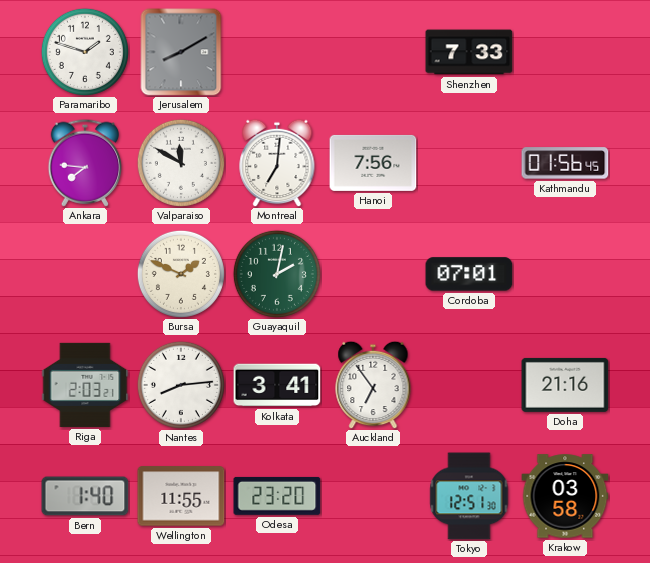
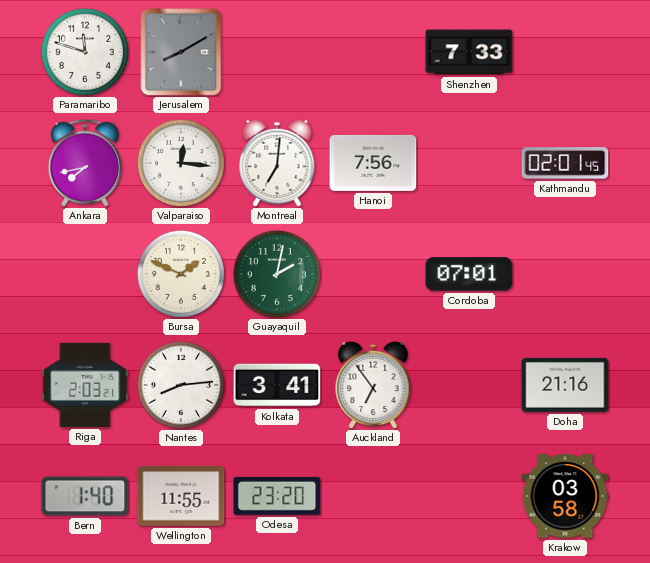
Paramaribo: 1:48 -> 11:48
Ankara: 7:46 -> 7:43
Valparaiso: 11:50 -> 12:16
Kathmandu: 01:56 -> 02:01
Tokyo: 12:51 -> none
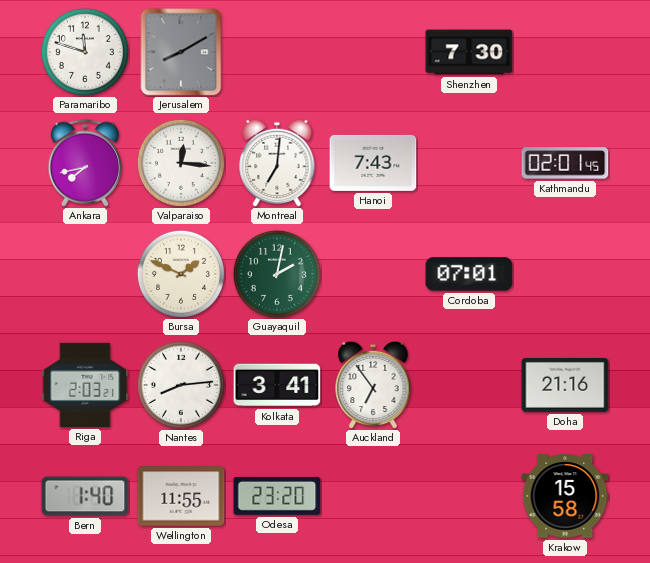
Shenzhen: 7:33 -> 7:30
Hanoi: 7:56 -> 7:43
Krakow: 03:58 -> 15:58
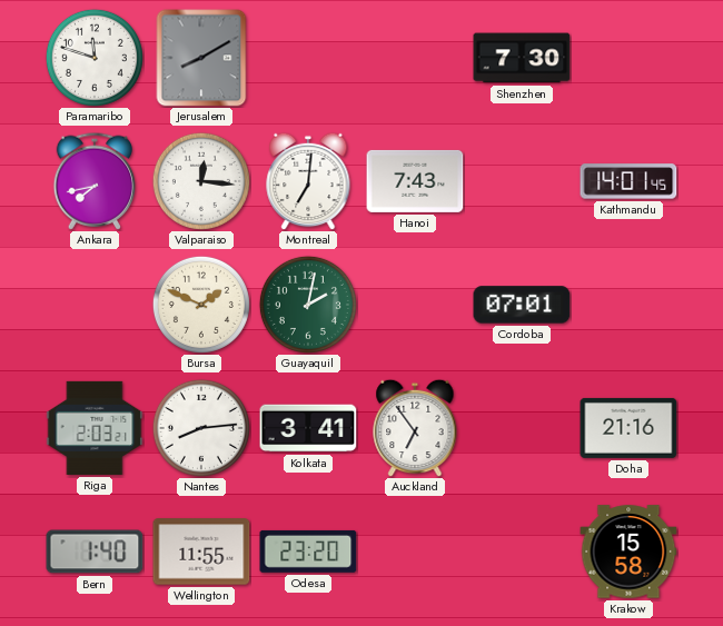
Kathmandu: 02:01 -> 14:01
